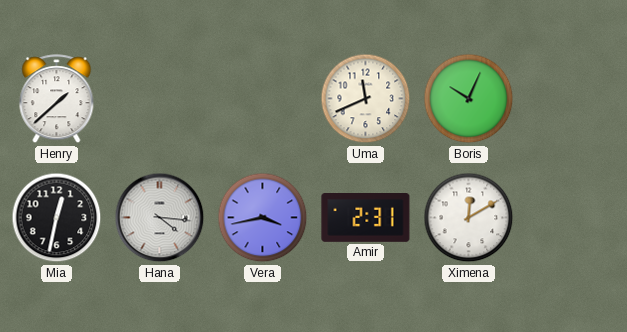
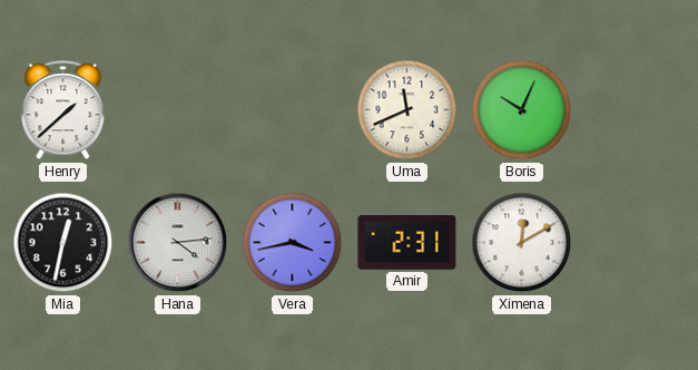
Hana: 4:16 -> 4:14
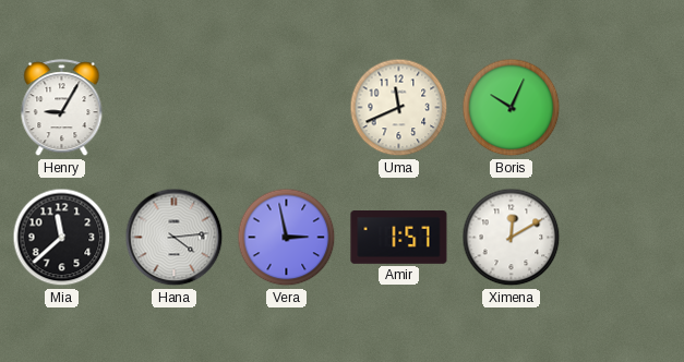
Henry: 1:38 -> 9:05
Mia: 12:32 -> 11:38
Vera: 3:43 -> 2:58
Amir: 2:31 -> 1:57
